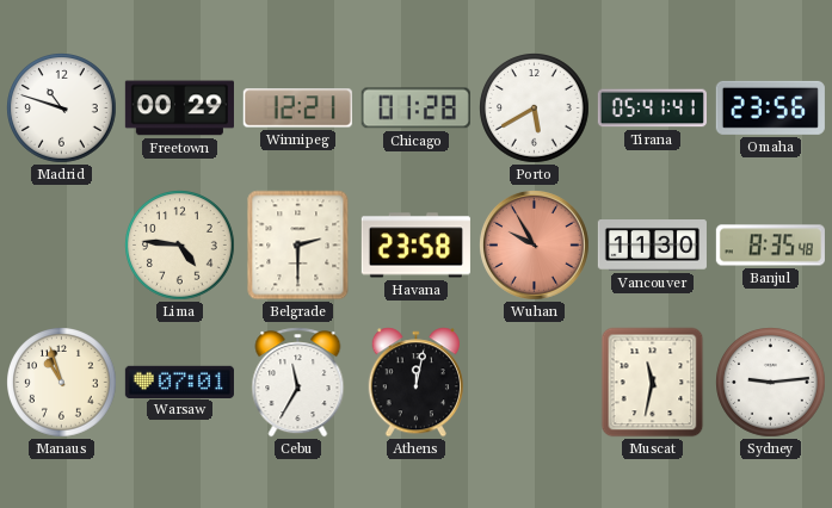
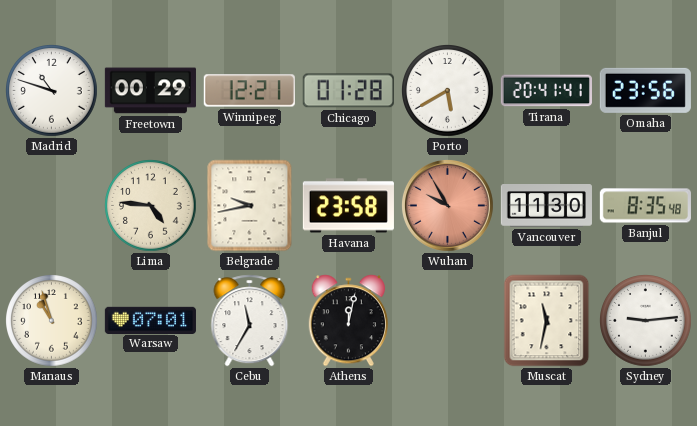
Tirana: 05:41 -> 20:41
Belgrade: 2:30 -> 9:43
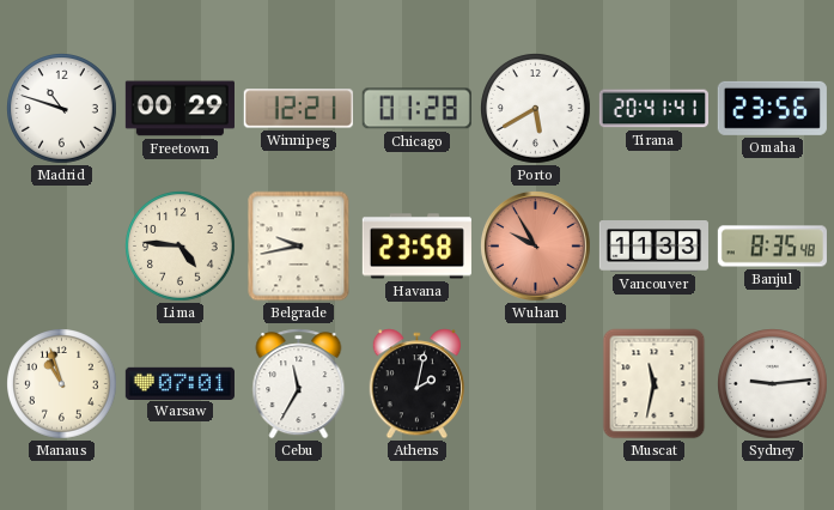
Vancouver: 11:30 -> 11:33
Athens: 12:02 -> 2:02
